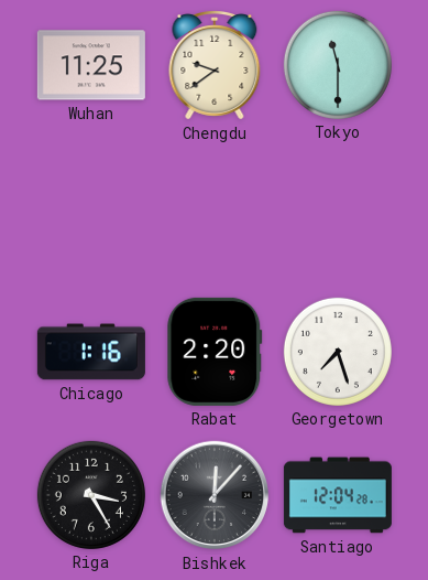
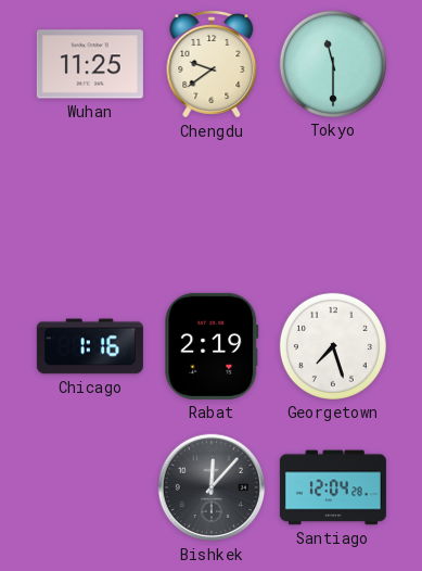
Rabat: 2:20 -> 2:19
Riga: 3:25 -> none
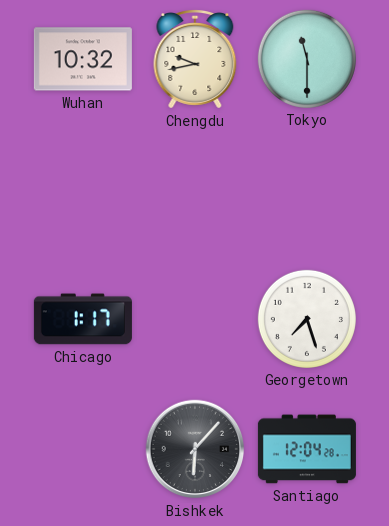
Wuhan: 11:25 -> 10:32
Chengdu: 9:39 -> 9:43
Chicago: 1:16 -> 1:17
Rabat: 2:19 -> none
Bishkek: 12:07 -> 6:07
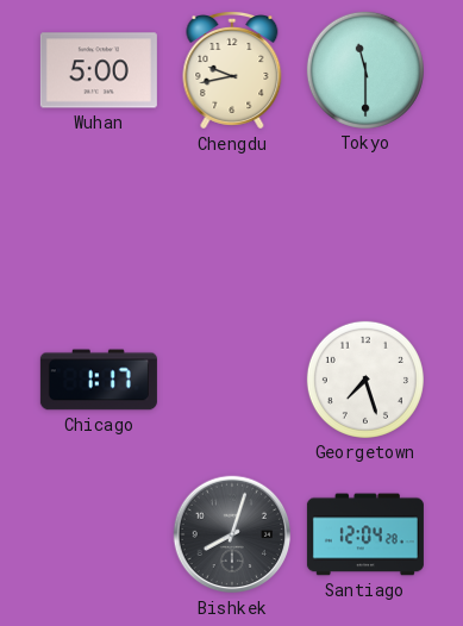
Wuhan: 10:32 -> 5:00
Bishkek: 6:07 -> 8:03
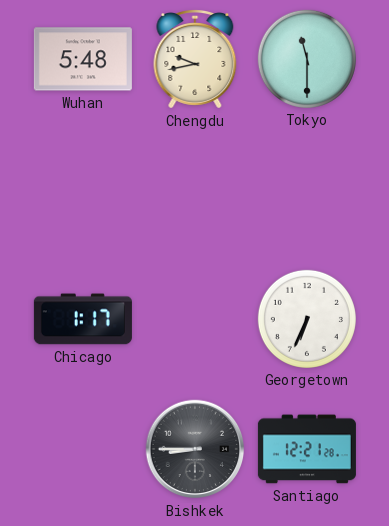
Wuhan: 5:00 -> 5:48
Georgetown: 7:27 -> 6:34
Bishkek: 8:03 -> 8:45
Santiago: 12:04 -> 12:21
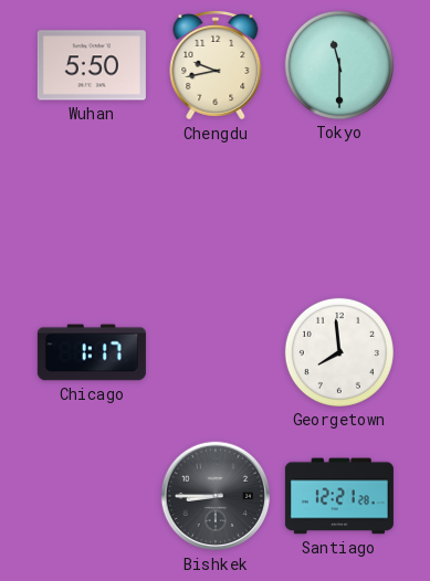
Wuhan: 5:48 -> 5:50
Georgetown: 6:34 -> 7:59
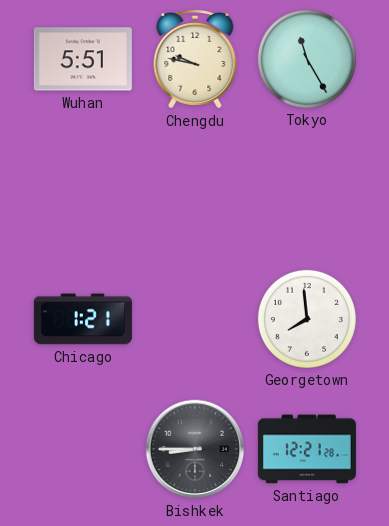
Wuhan: 5:50 -> 5:51
Chengdu: 9:43 -> 9:47
Tokyo: 11:30 -> 11:25
Chicago: 1:17 -> 1:21
